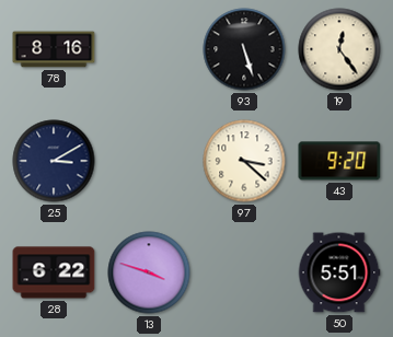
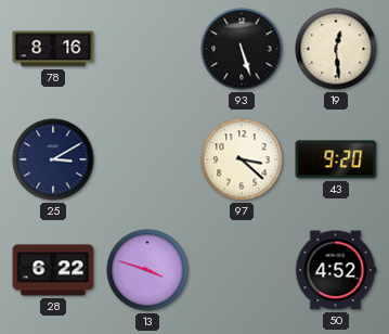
19: 12:24 -> 12:29
50: 5:51 -> 4:52
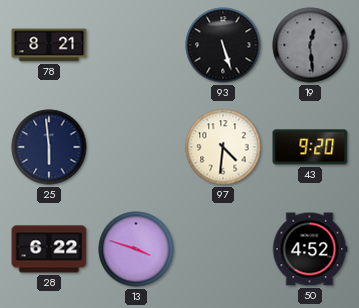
78: 8:16 -> 8:21
19 dial: cream -> grey
25: 3:10 -> 5:59
97: 3:22 -> 4:31
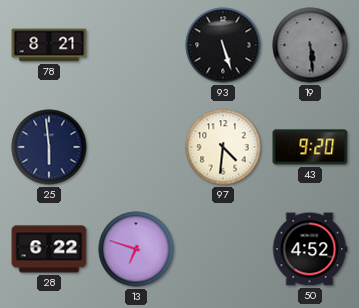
19: 12:29 -> 5:29
13: 3:48 -> 6:48
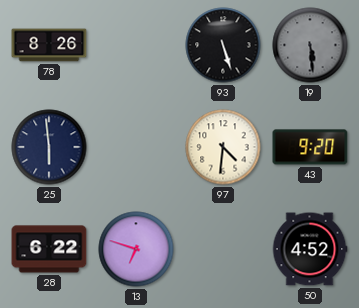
78: 8:21 -> 8:26
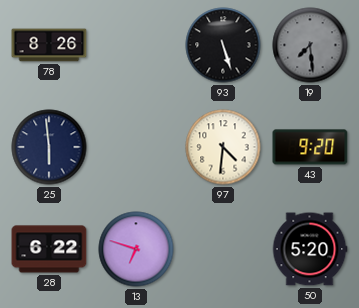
19: 5:29 -> 7:29
50: 4:52 -> 5:20
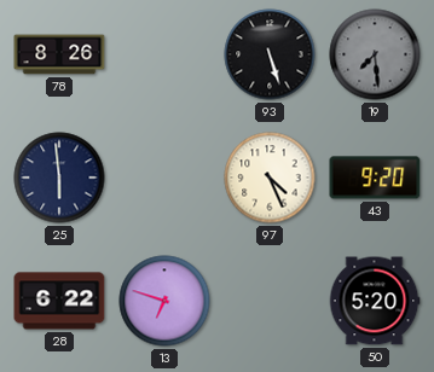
97: 4:31 -> 4:26
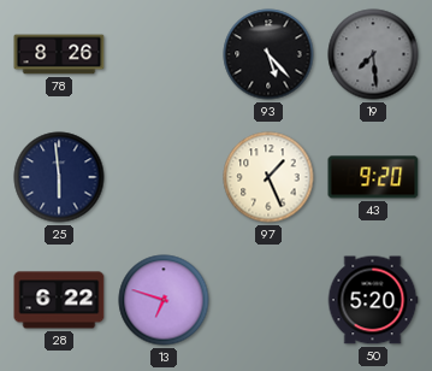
93: 5:27 -> 5:23
97: 4:26 -> 1:26
